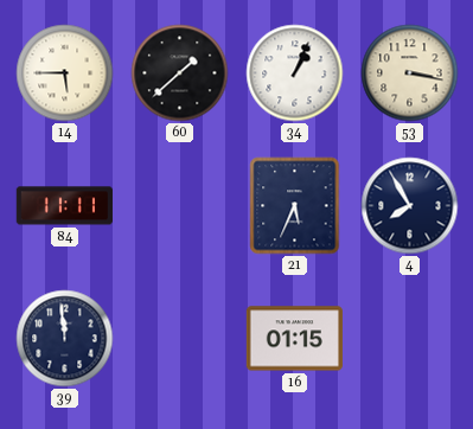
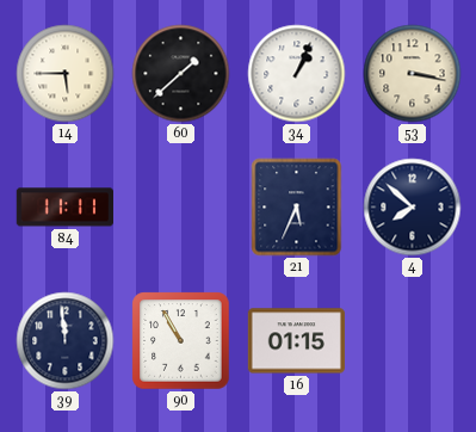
4: 7:55 -> 7:52
90: none -> 10:55
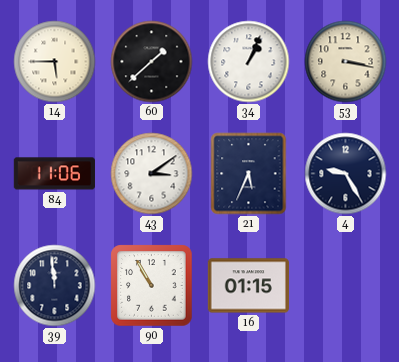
84: 11:11 -> 11:06
43: none -> 3:09
4: 7:52 -> 9:25
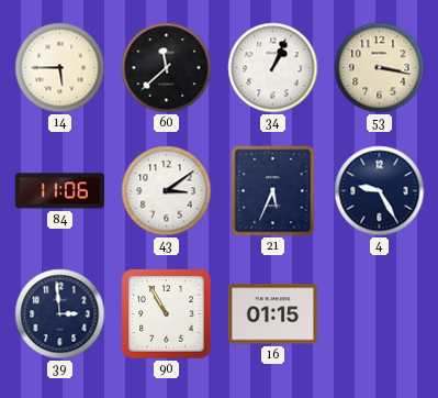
60: 1:38 -> 11:38
39: 11:59 -> 2:59
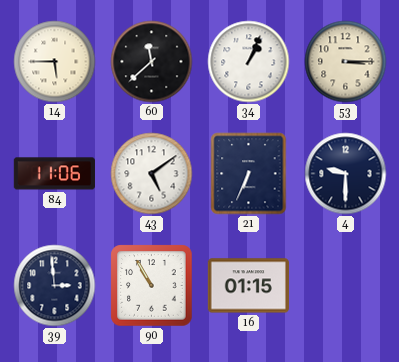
53: 3:17 -> 3:15
43: 3:09 -> 5:09
21: 5:34 -> 6:34
4: 9:25 -> 9:30
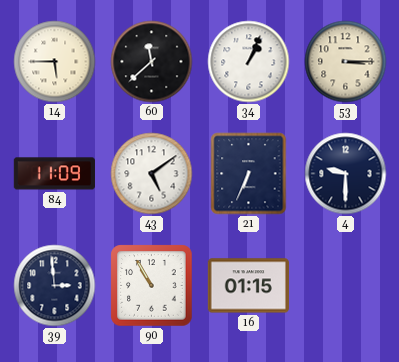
84: 11:06 -> 11:09
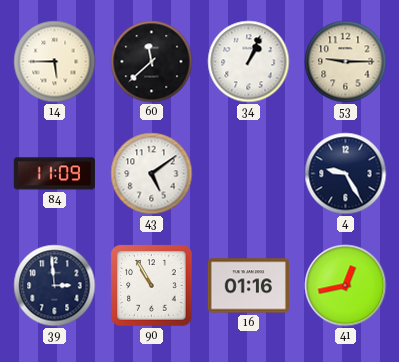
53: 3:15 -> 9:15
21: 6:34 -> none
4: 9:30 -> 9:25
16: 01:15 -> 01:16
41: none -> 12:43
